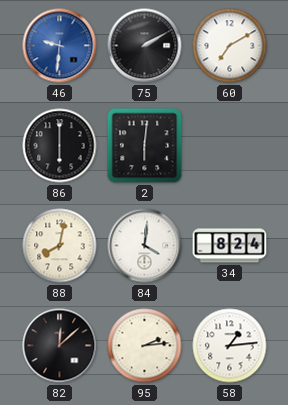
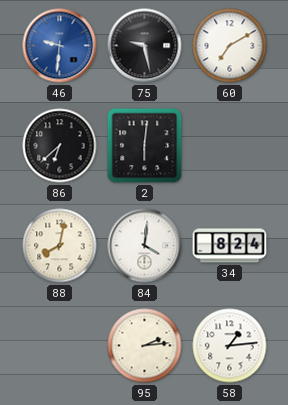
75: 2:10 -> 9:28
86: 6:00 -> 6:38
82: 12:08 -> none
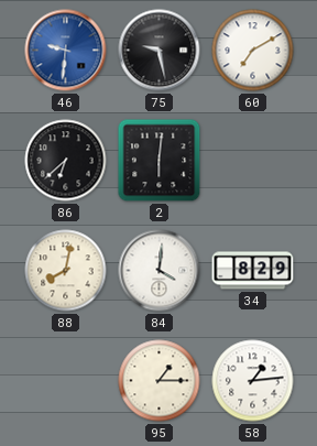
34: 8:24 -> 8:29
95: 2:14 -> 1:15
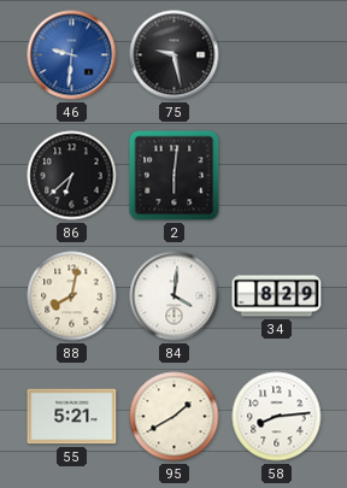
60: 7:10 -> none
55: none -> 5:21
95: 1:15 -> 1:40
58: 1:14 -> 8:14
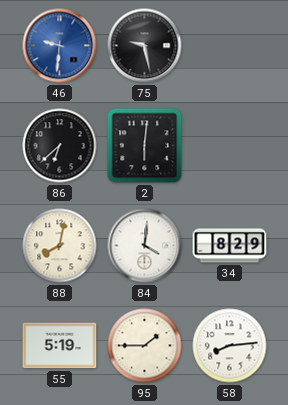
55: 5:21 -> 5:19
95: 1:40 -> 1:45
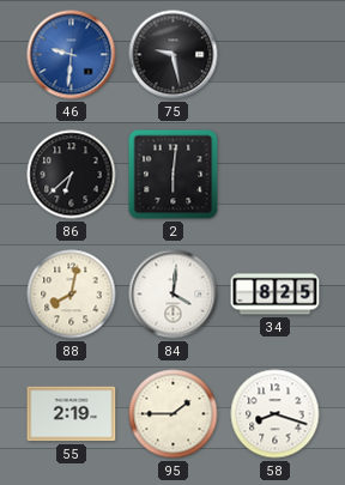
34: 8:29 -> 8:25
55: 5:19 -> 2:19
58: 8:14 -> 8:18
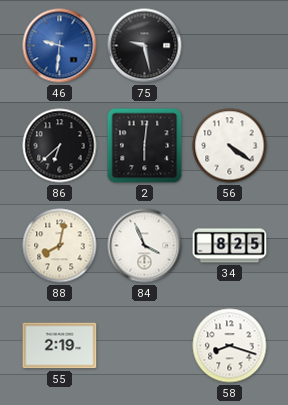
56: none -> 4:21
84: 4:01 -> 3:56
95: 1:45 -> none
